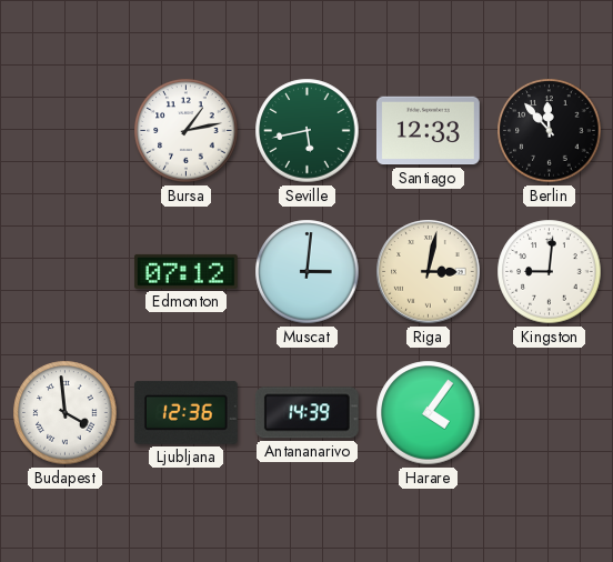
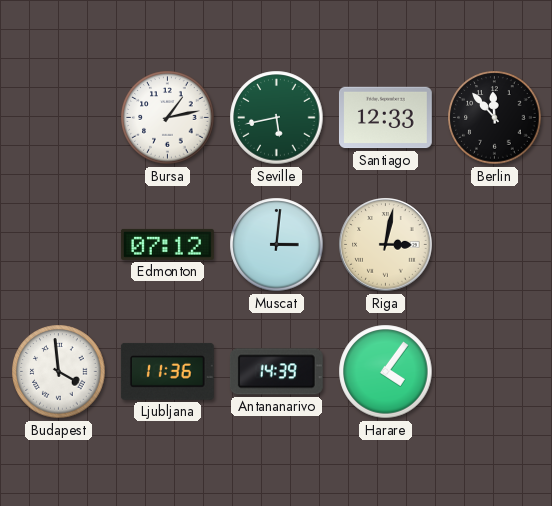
Kingston: 9:01 -> none
Ljubljana: 12:36 -> 11:36
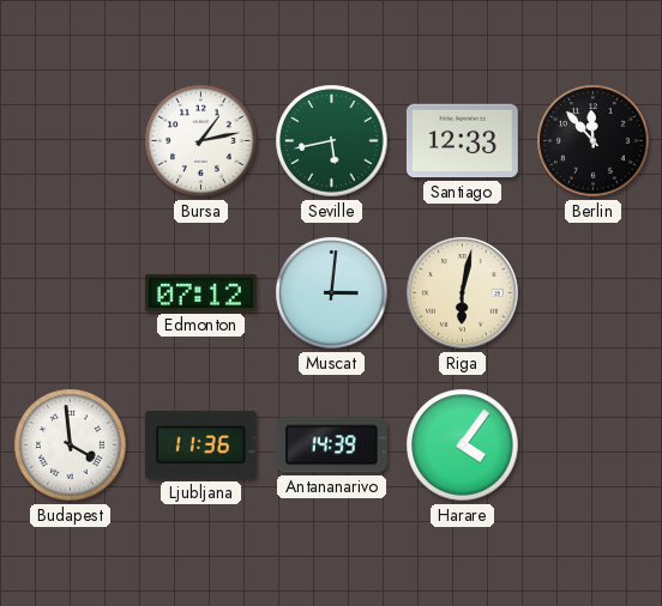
Riga: 3:02 -> 6:02
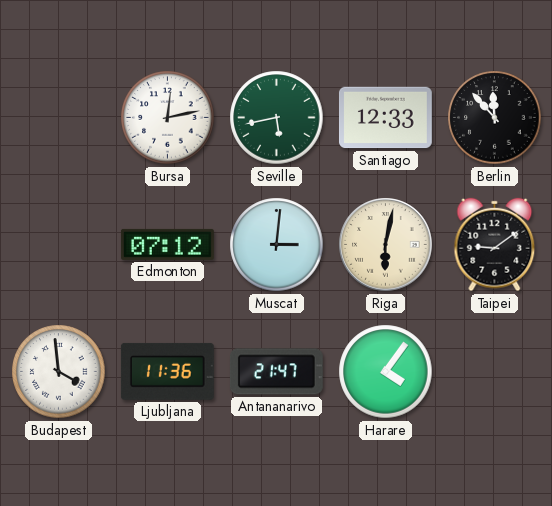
Bursa: 1:13 -> 12:13
Taipei: none -> 9:09
Antananarivo: 14:39 -> 21:47
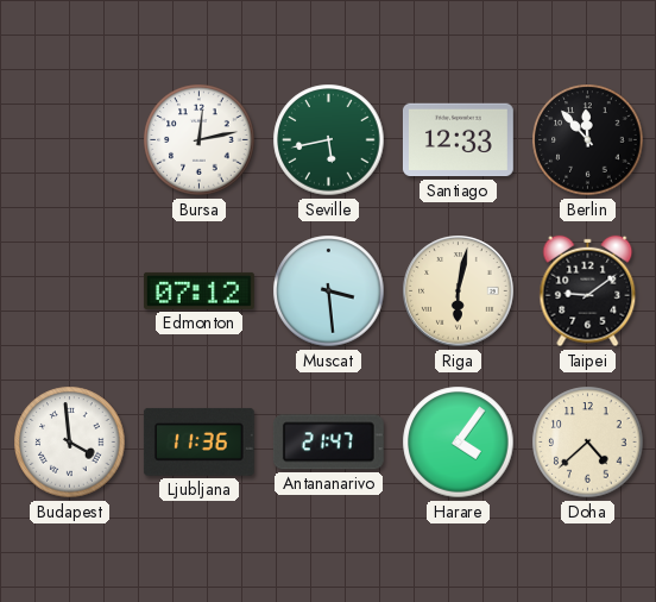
Muscat: 3:01 -> 3:29
Doha: none -> 4:38
